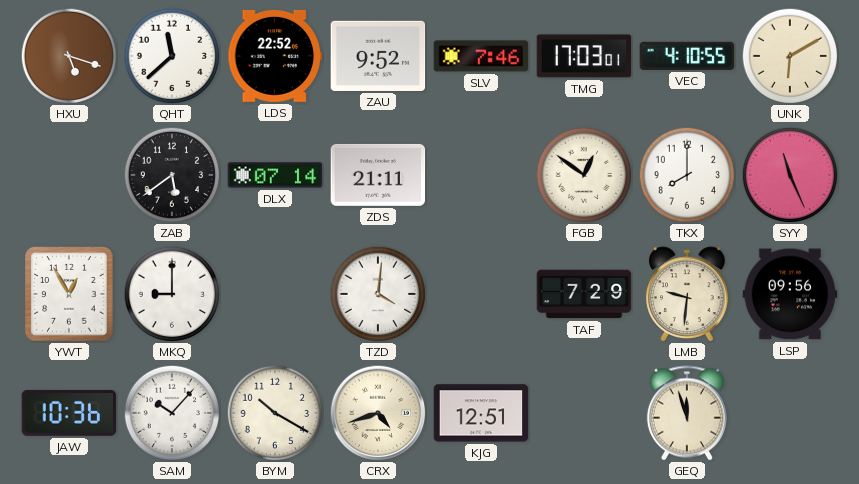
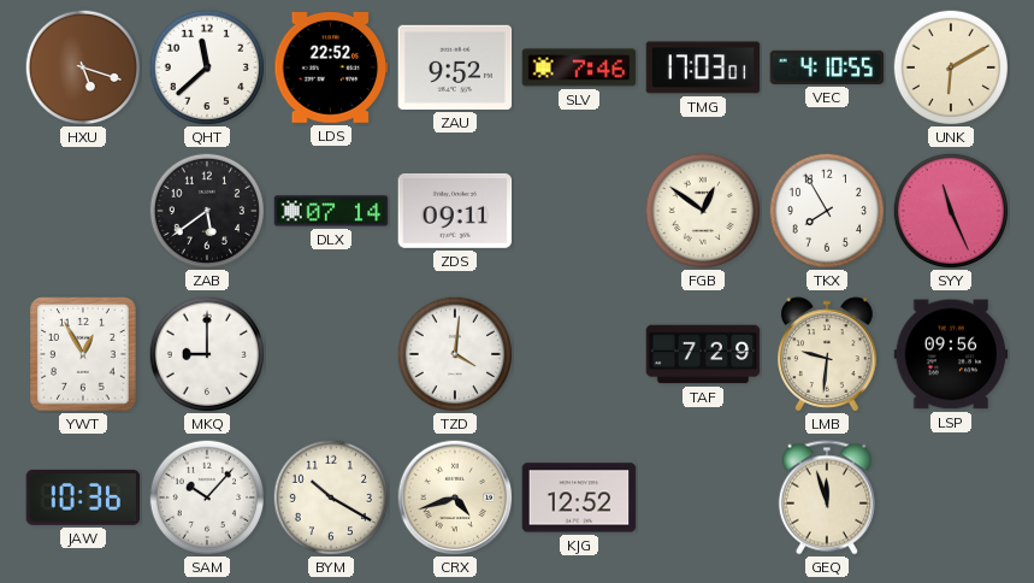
ZDS: 21:11 -> 09:11
TKX: 8:00 -> 7:55
KJG: 12:51 -> 12:52
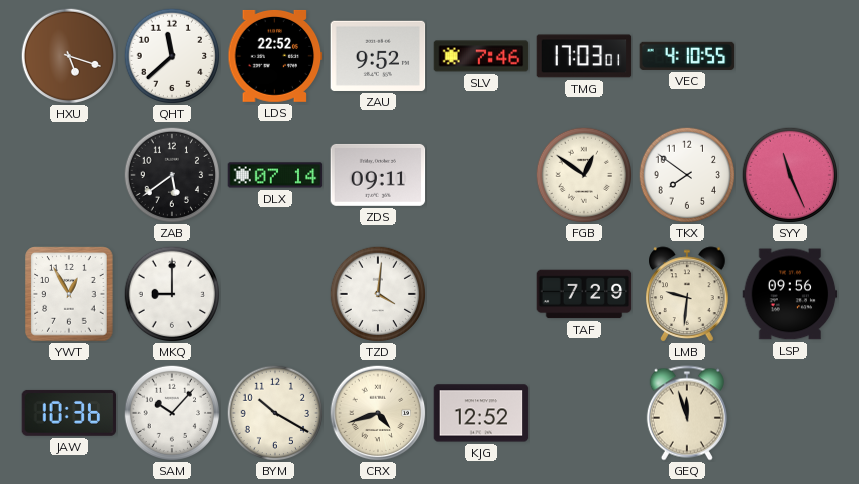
UNK: 6:10 -> none
TKX: 7:55 -> 7:51
